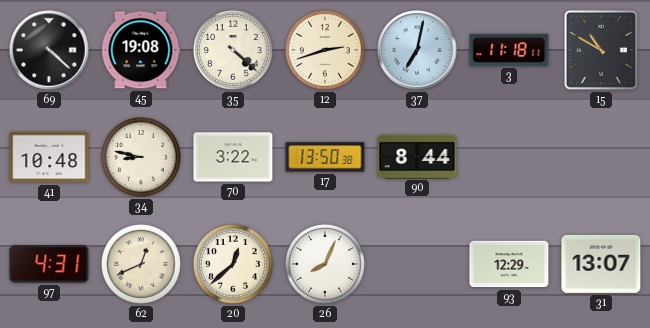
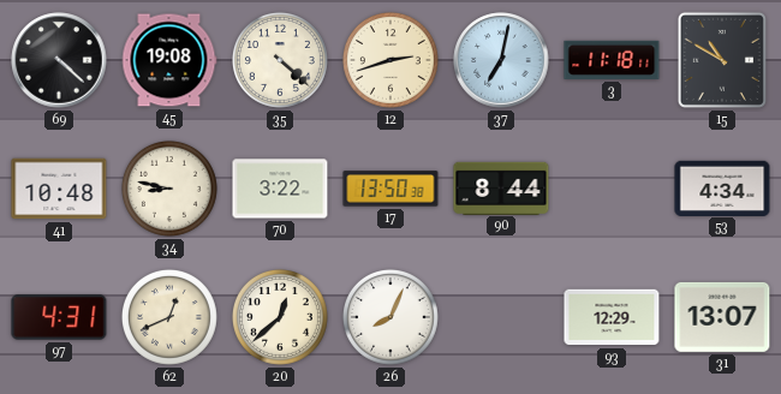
53: none -> 4:34
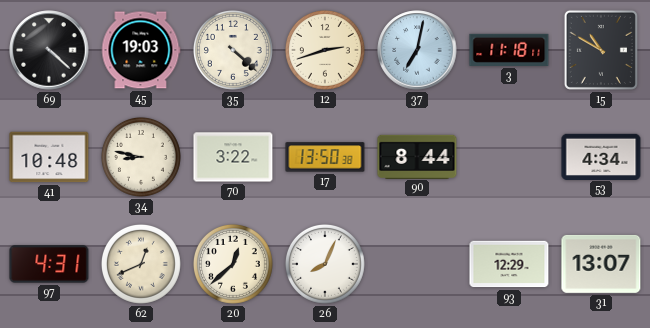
45: 19:08 -> 19:03
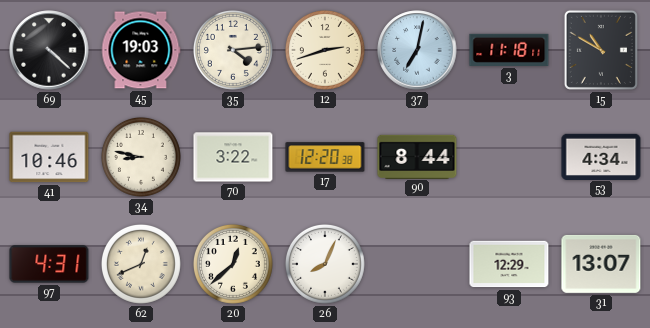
35: 4:22 -> 4:14
41: 10:48 -> 10:46
17: 13:50 -> 12:20
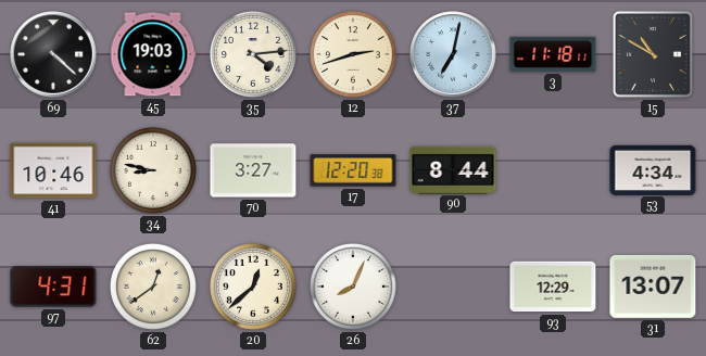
70: 3:22 -> 3:27
62: 12:41 -> 12:39
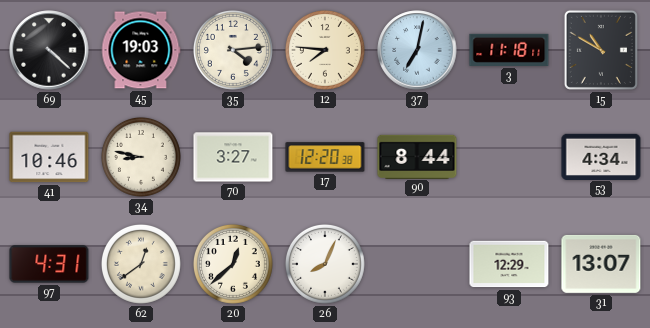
12: 2:42 -> 7:46
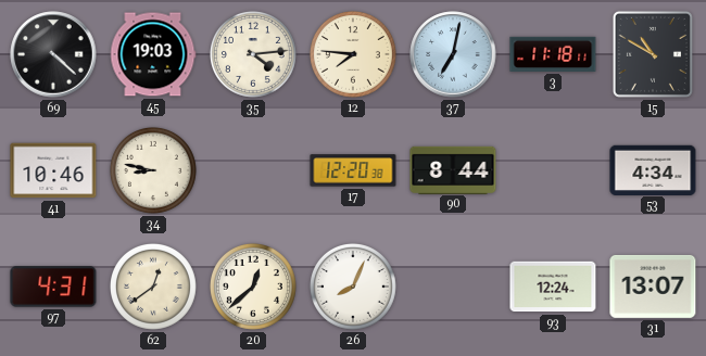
70: 3:27 -> none
93: 12:29 -> 12:24
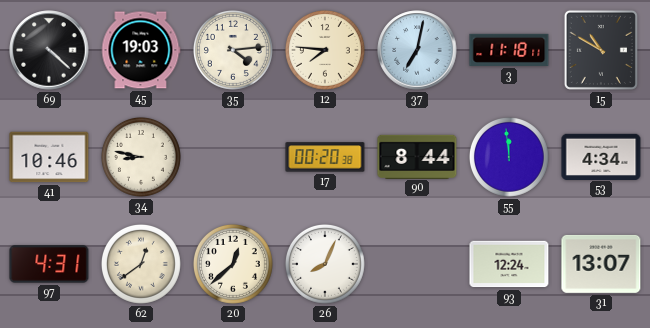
17: 12:20 -> 00:20
55: none -> 11:59
